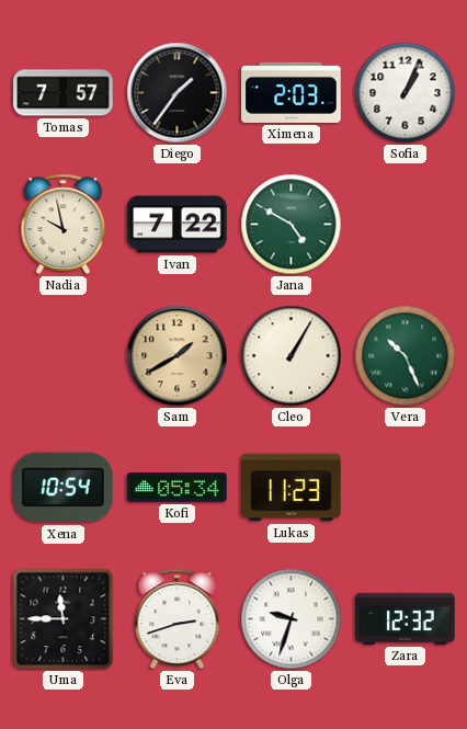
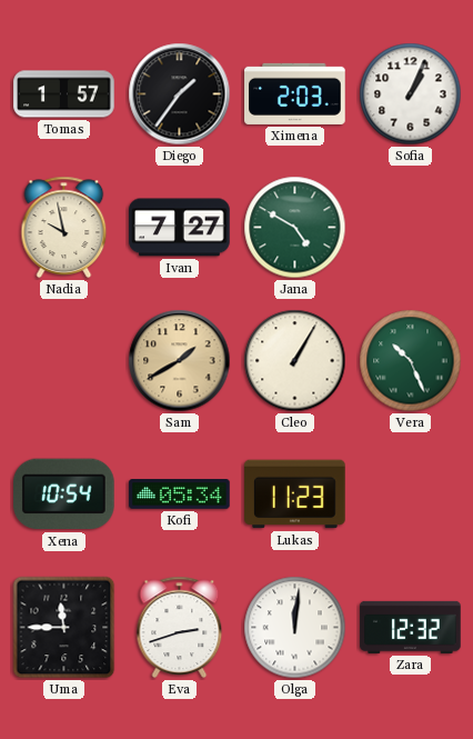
Tomas: 7:57 -> 1:57
Ivan: 7:22 -> 7:27
Olga: 9:33 -> 12:01
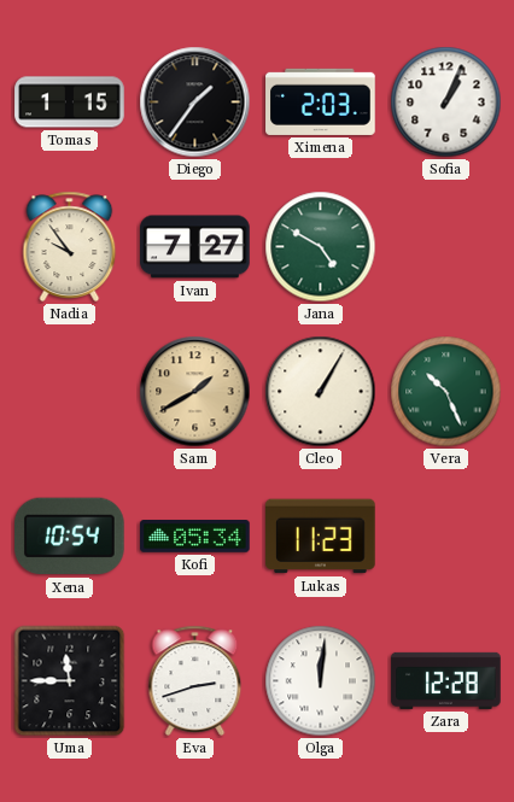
Tomas: 1:57 -> 1:15
Nadia: 9:58 -> 9:54
Zara: 12:32 -> 12:28
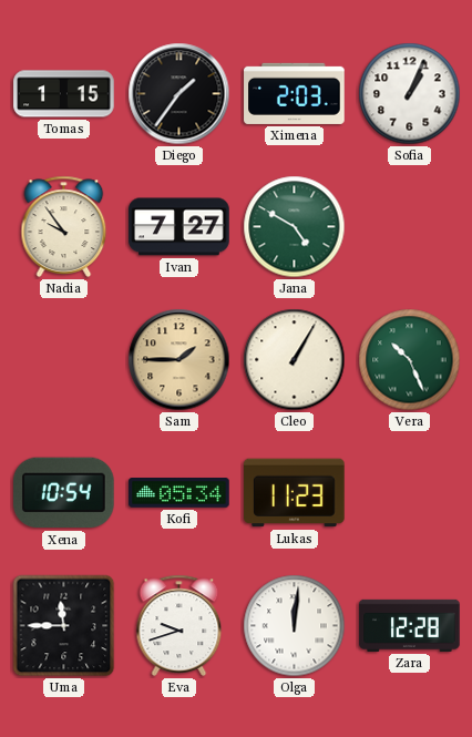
Sam: 1:40 -> 1:45
Eva: 2:42 -> 9:42
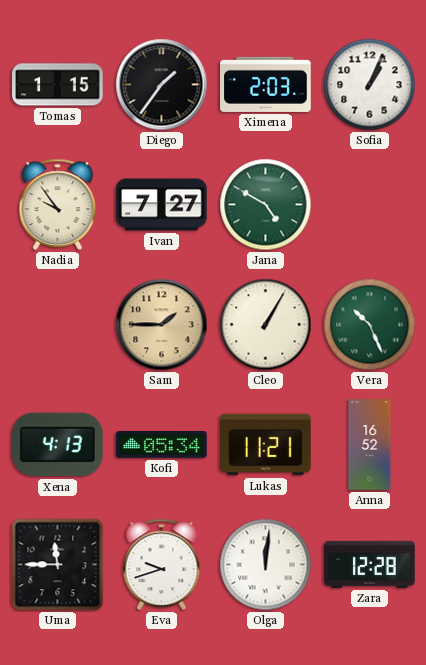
Xena: 10:54 -> 4:13
Lukas: 11:23 -> 11:21
Anna: none -> 16:52
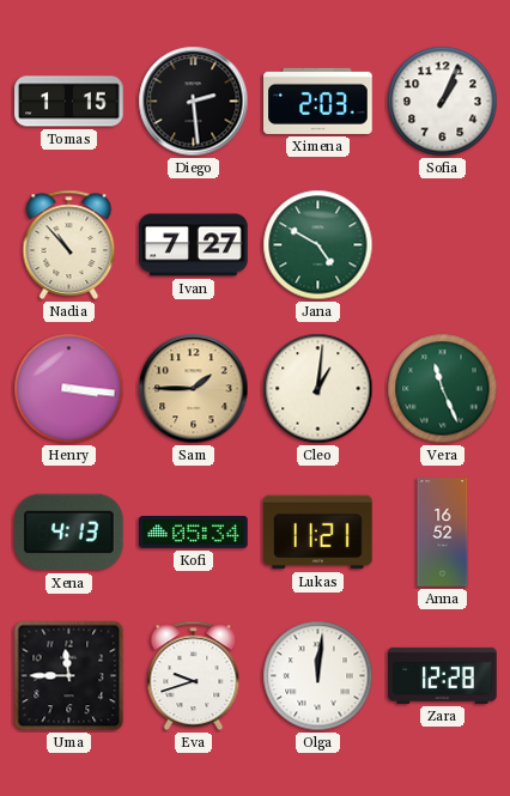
Diego: 1:36 -> 2:29
Nadia: 9:54 -> 10:53
Henry: none -> 3:16
Cleo: 1:05 -> 1:01
Vera: 10:26 -> 11:26
